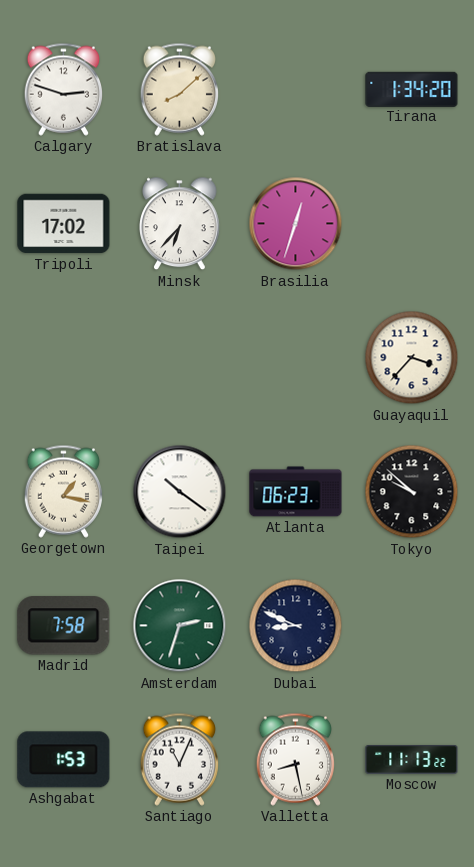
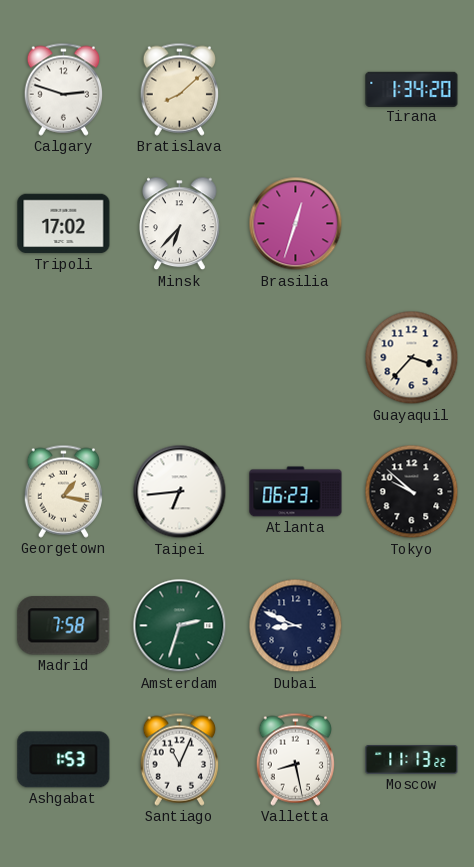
Taipei: 10:21 -> 6:44
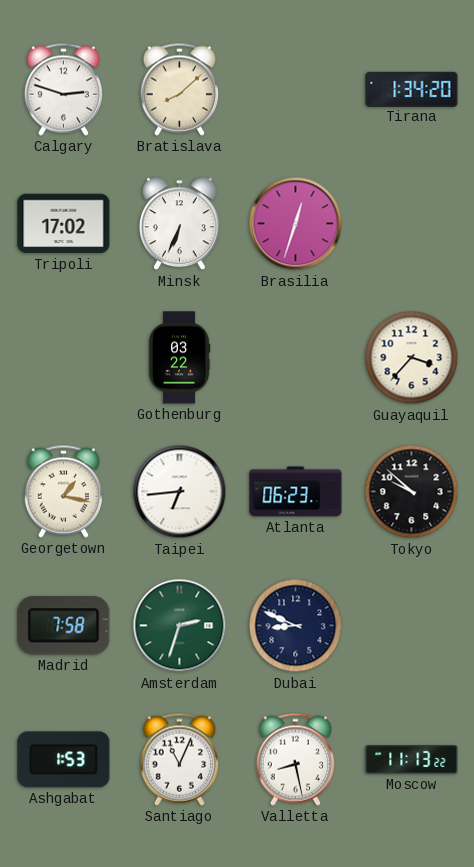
Minsk: 6:37 -> 6:34
Gothenburg: none -> 03:22
